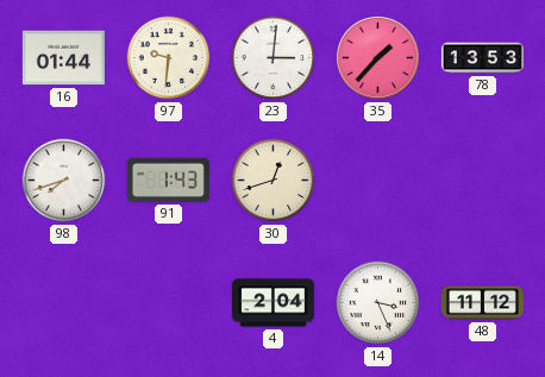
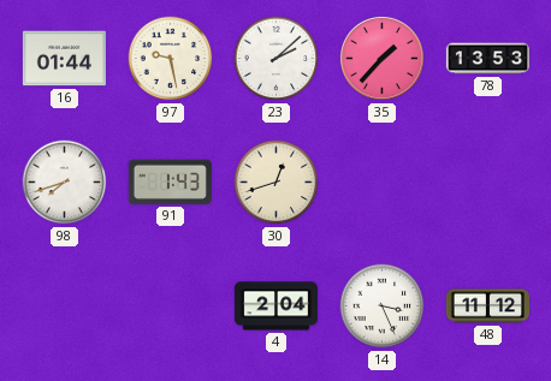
97: 9:31 -> 9:28
23: 3:01 -> 2:08
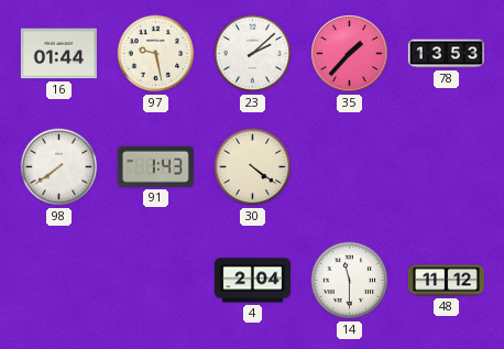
98: 7:42 -> 7:39
30: 12:42 -> 4:21
14: 3:26 -> 11:30
